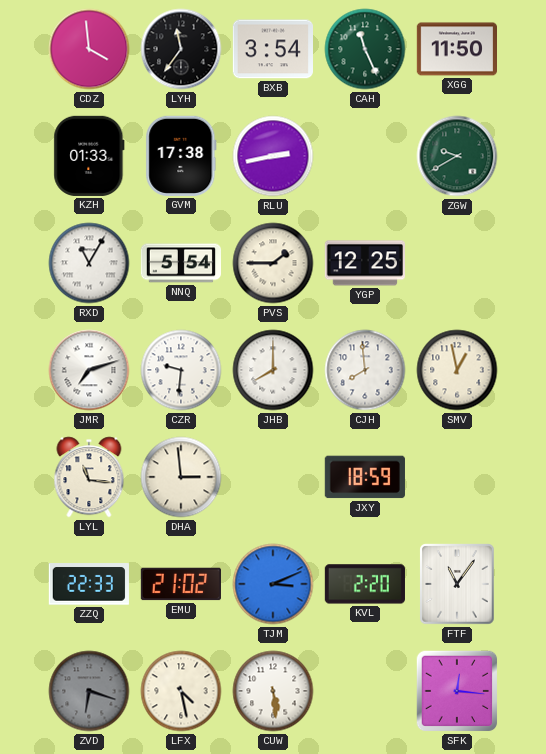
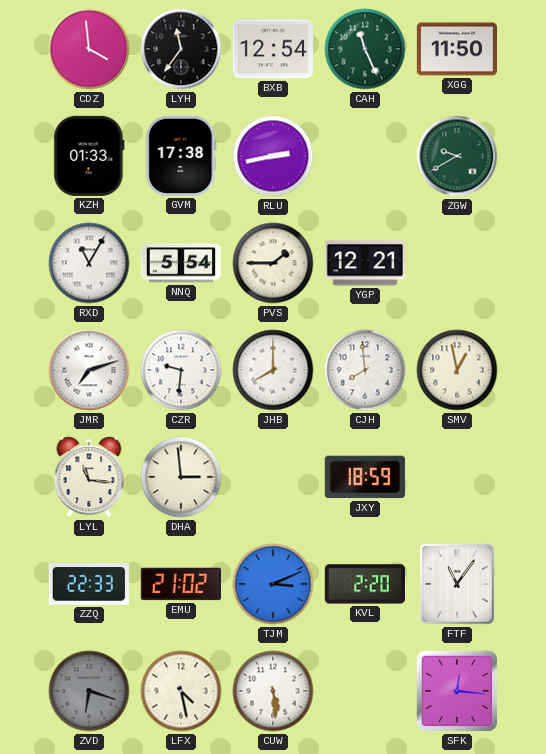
BXB: 3:54 -> 12:54
YGP: 12:25 -> 12:21
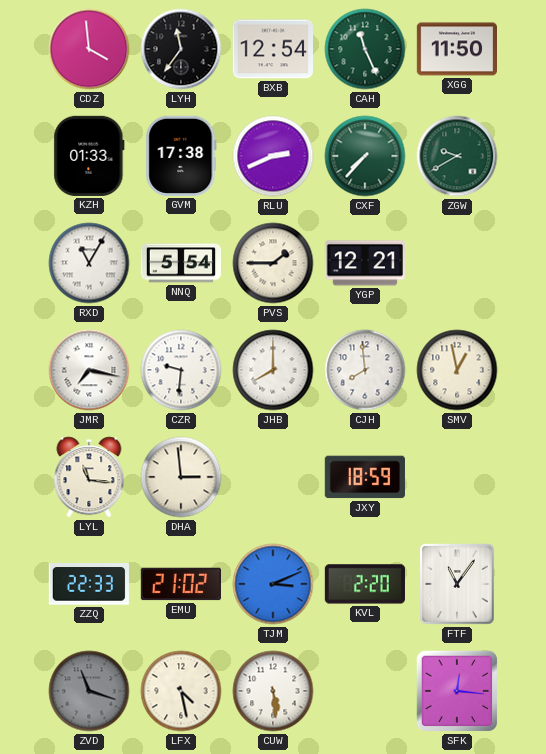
RLU: 2:43 -> 2:41
CXF: none -> 7:37
JMR: 7:12 -> 7:17
ZVD: 6:18 -> 11:18
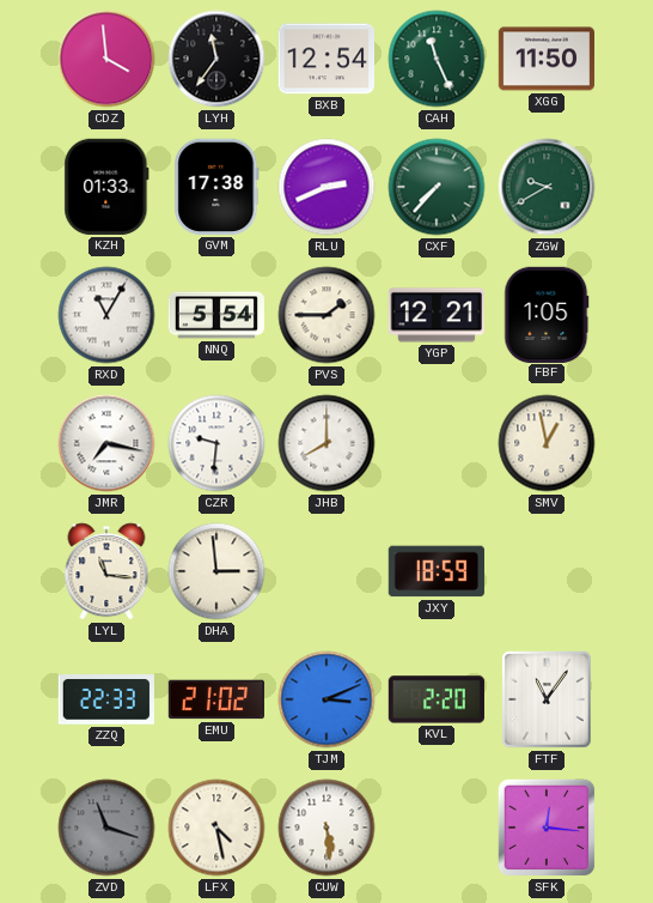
FBF: none -> 1:05
CJH: 7:59 -> none
